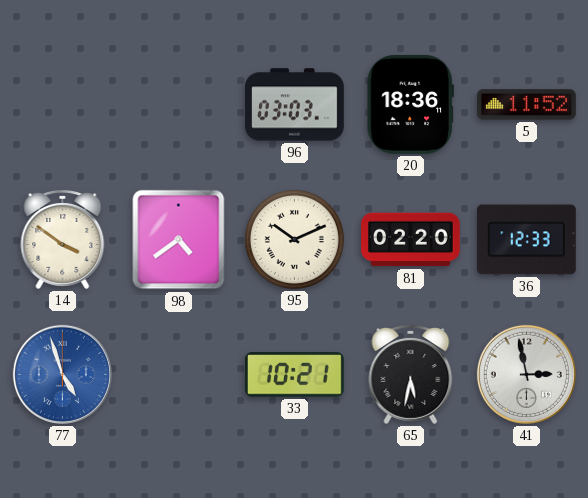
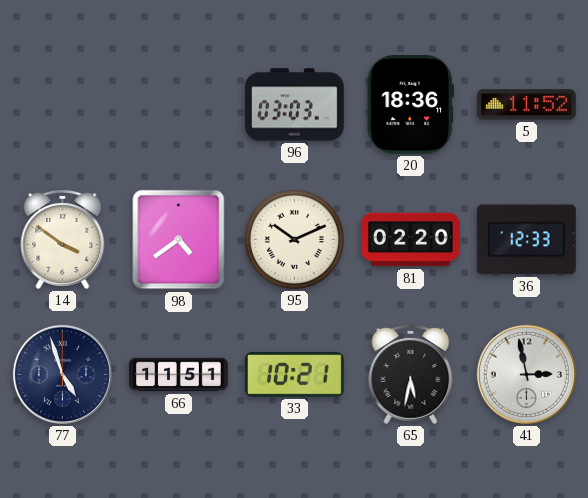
77 dial: blue -> navy
66: none -> 11:51
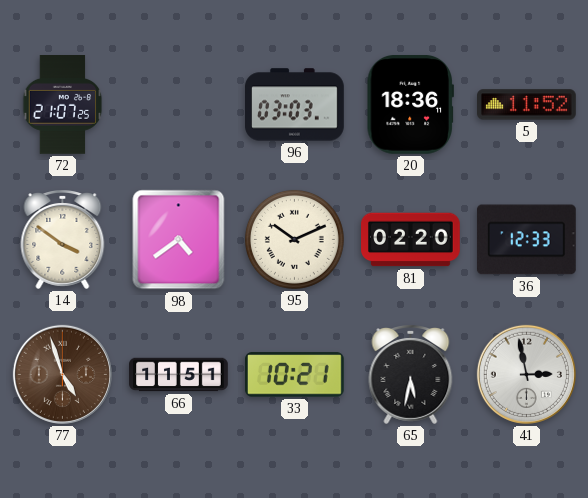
72: none -> 21:07
77 dial: navy -> brown
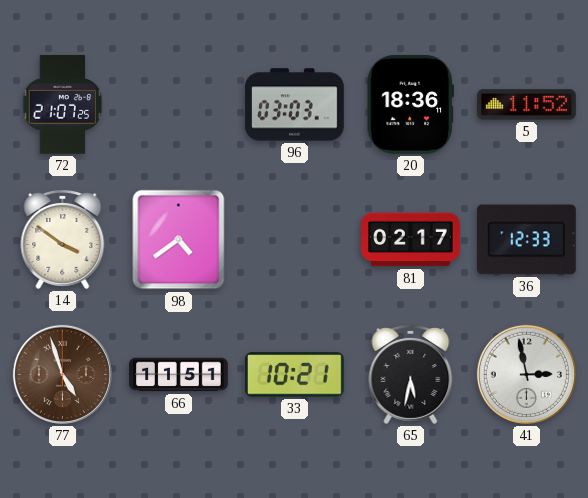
95: 10:11 -> none
81: 02:20 -> 02:17
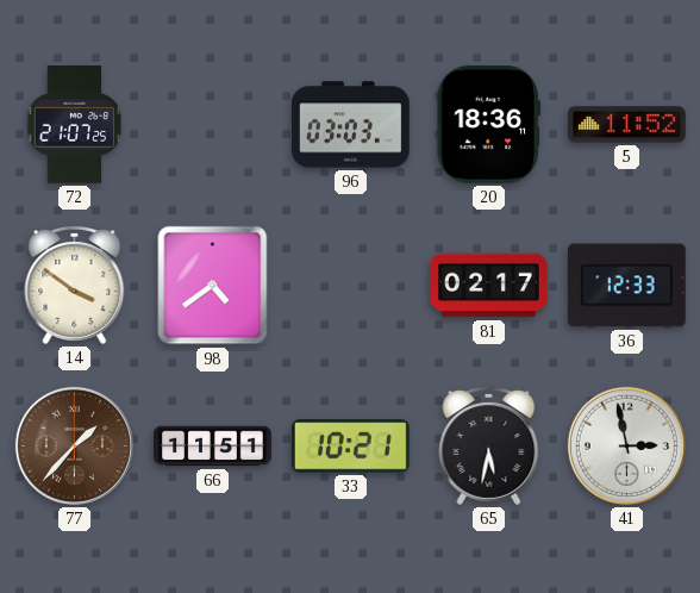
77: 4:57 -> 1:37
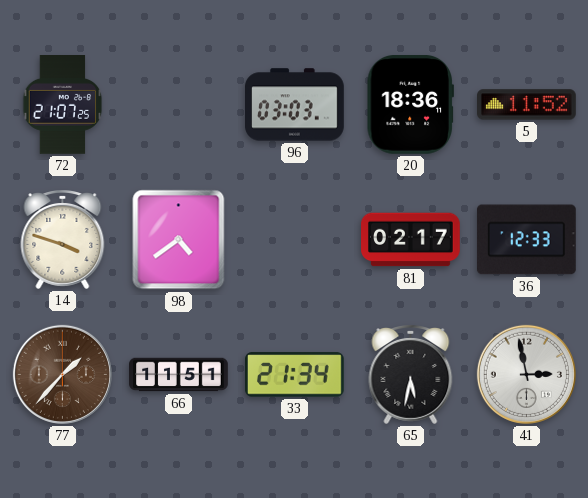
14: 3:51 -> 3:48
33: 10:21 -> 21:34
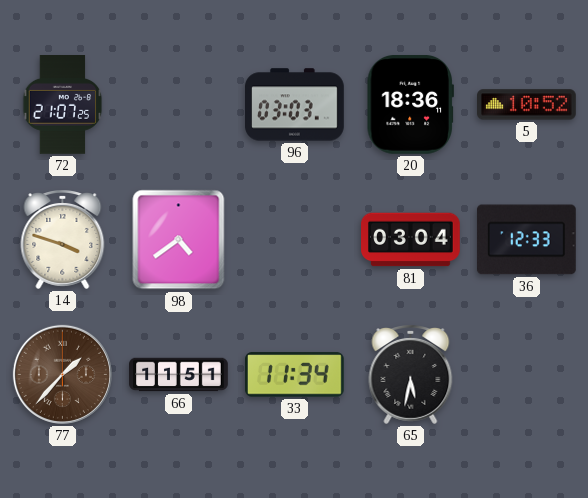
5: 11:52 -> 10:52
81: 02:17 -> 03:04
33: 21:34 -> 11:34
41: 2:58 -> none
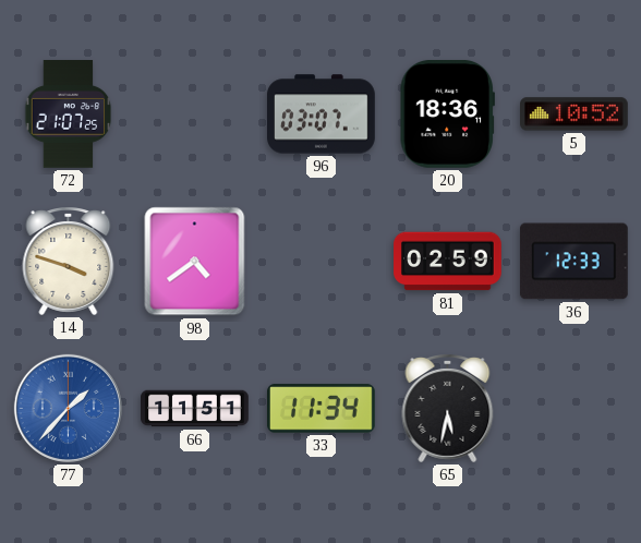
96: 03:03 -> 03:07
81: 03:04 -> 02:59
77 dial: brown -> blue
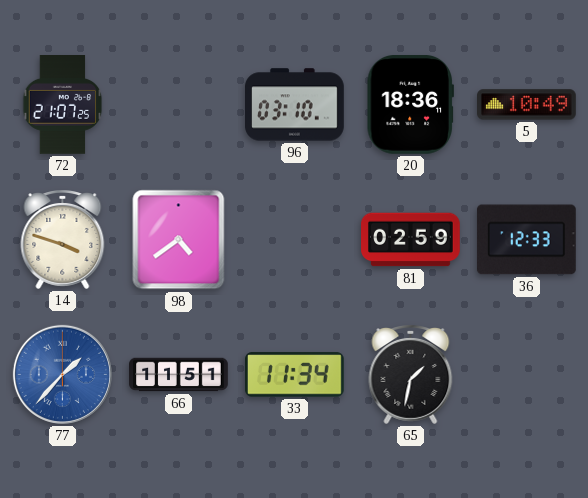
96: 03:07 -> 03:10
5: 10:52 -> 10:49
65: 5:32 -> 1:32
